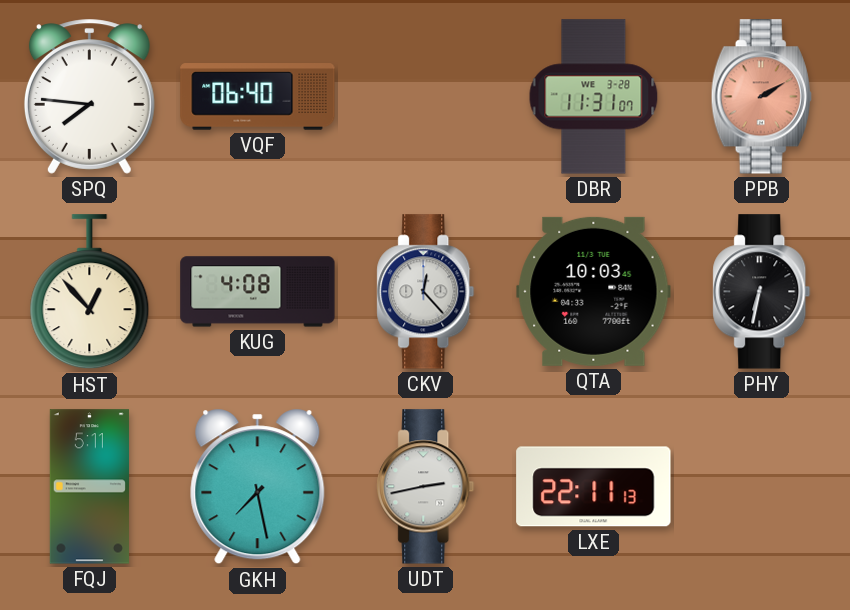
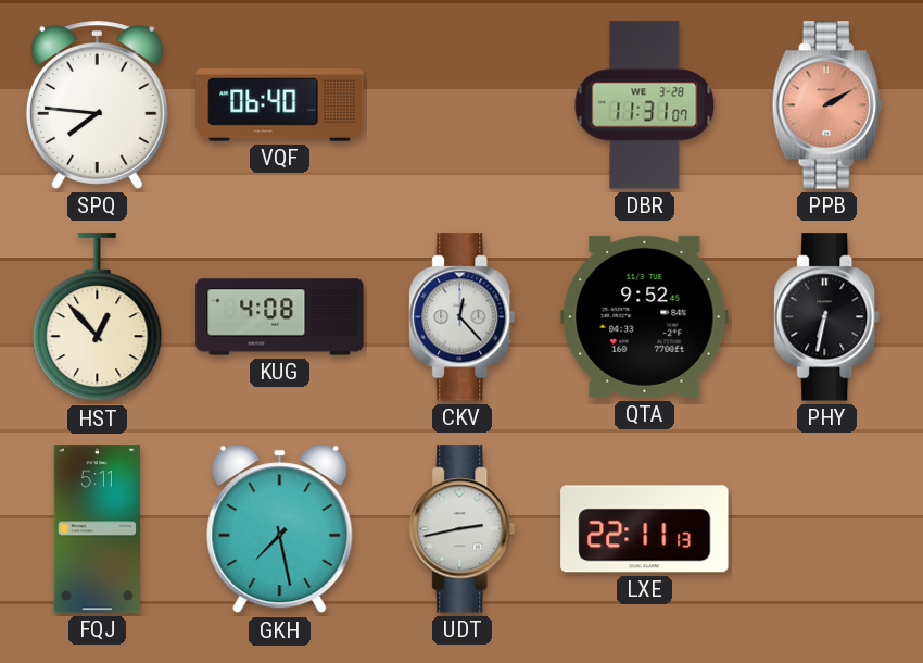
QTA: 10:03 -> 9:52
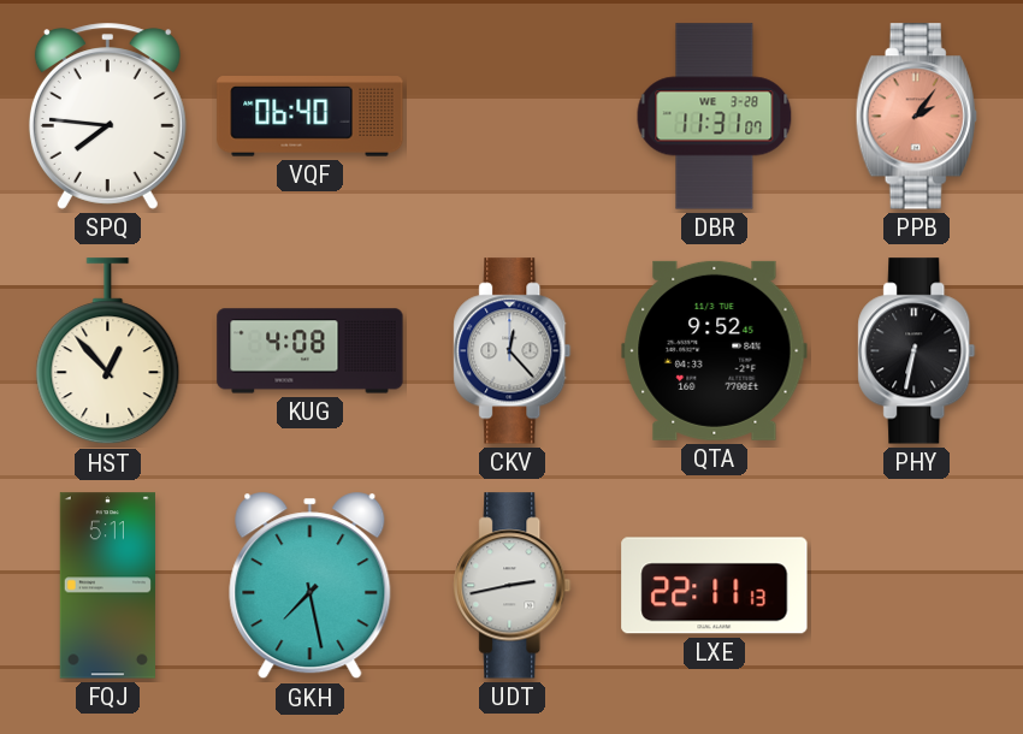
PPB: 2:10 -> 2:06
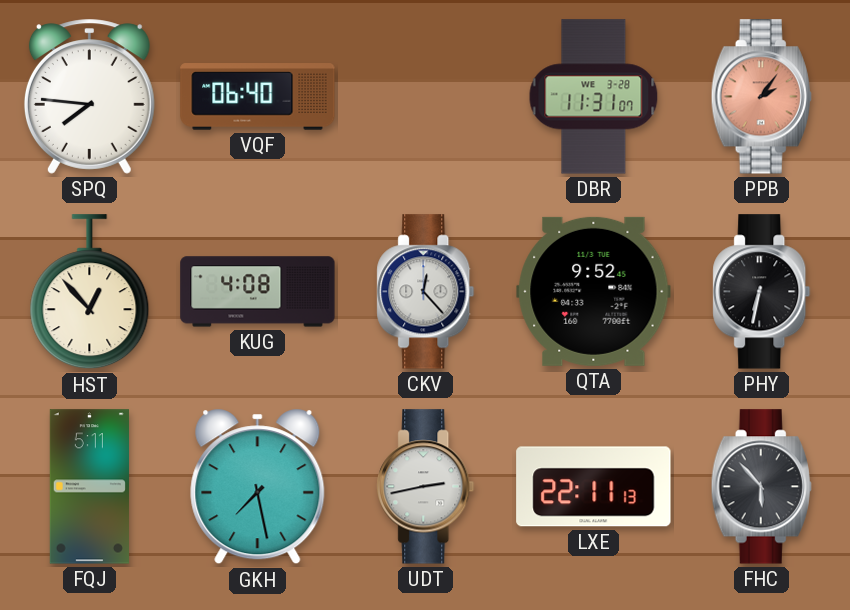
FHC: none -> 5:53
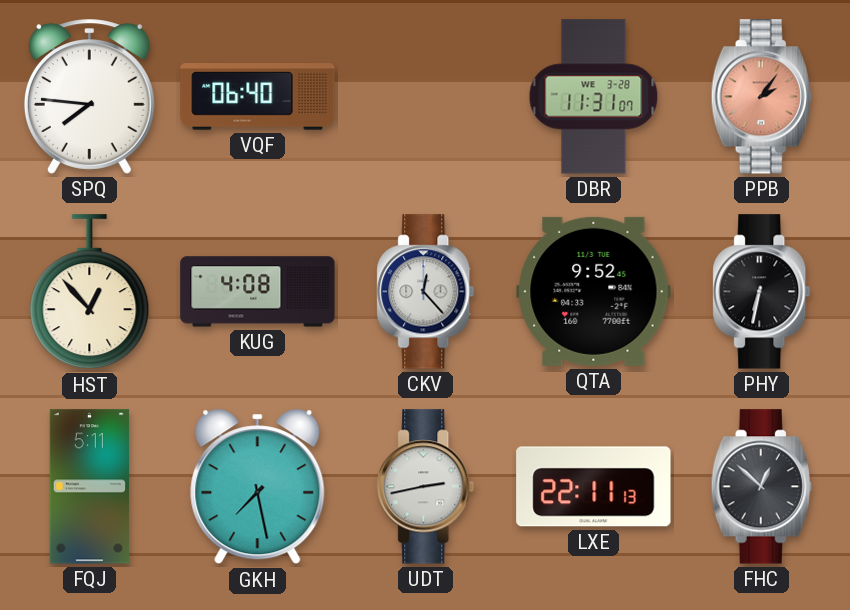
FHC: 5:53 -> 12:52
